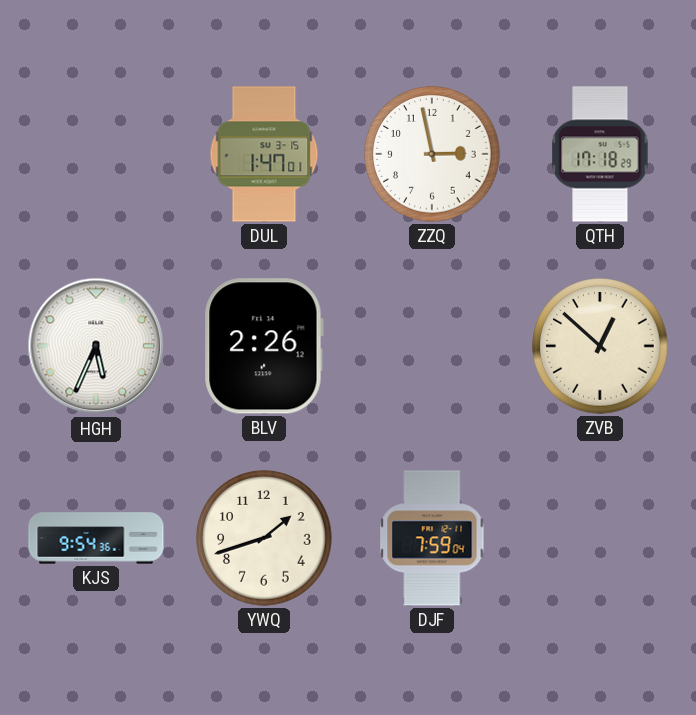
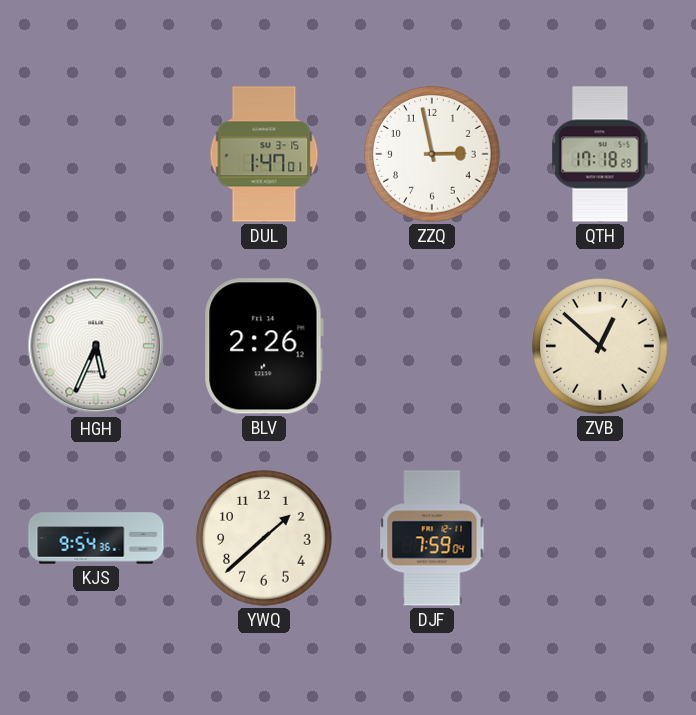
YWQ: 1:42 -> 1:38
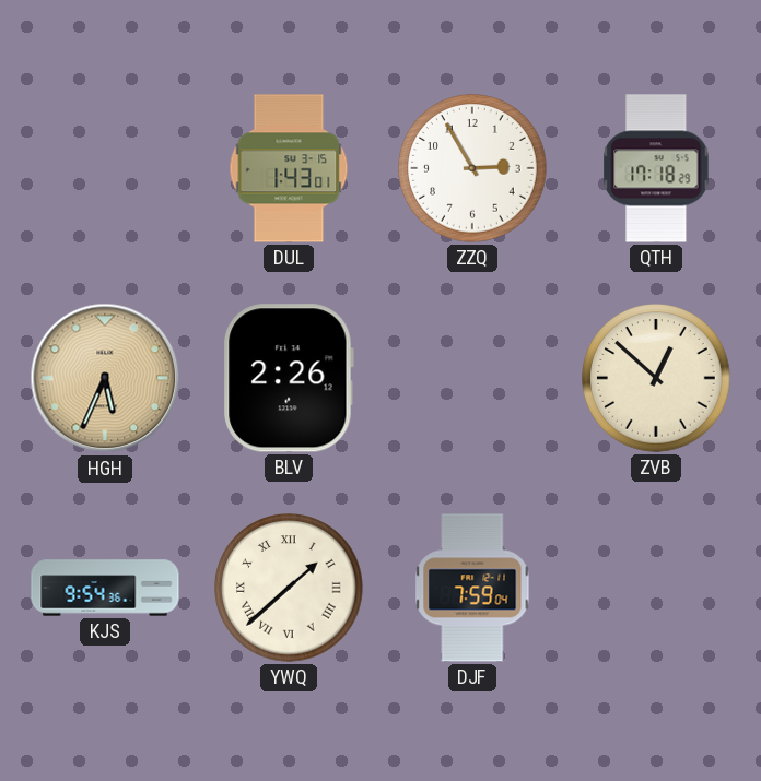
DUL: 1:47 -> 1:43
ZZQ: 2:58 -> 2:55
HGH dial: white -> champagne
YWQ numerals: Arabic -> Roman
